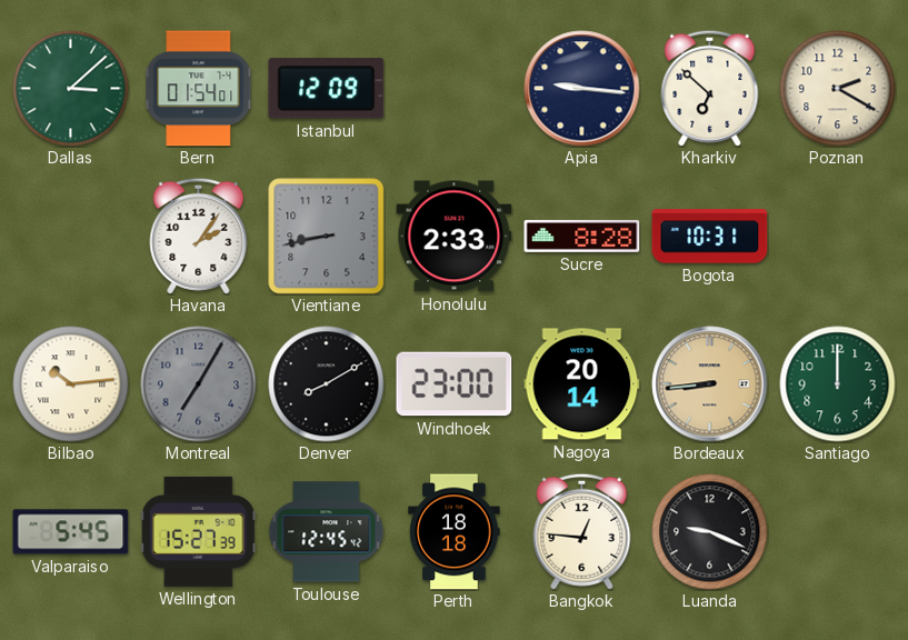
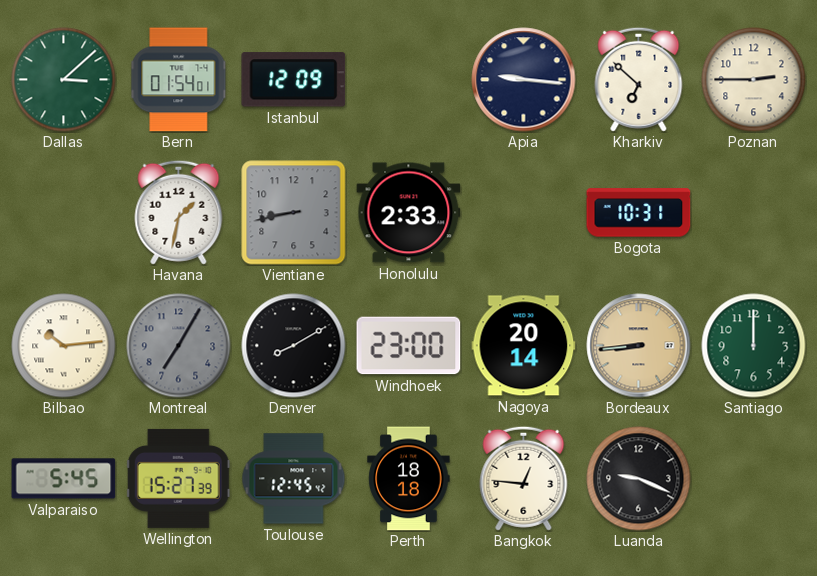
Poznan: 2:20 -> 2:45
Havana: 2:06 -> 1:32
Sucre: 8:28 -> none
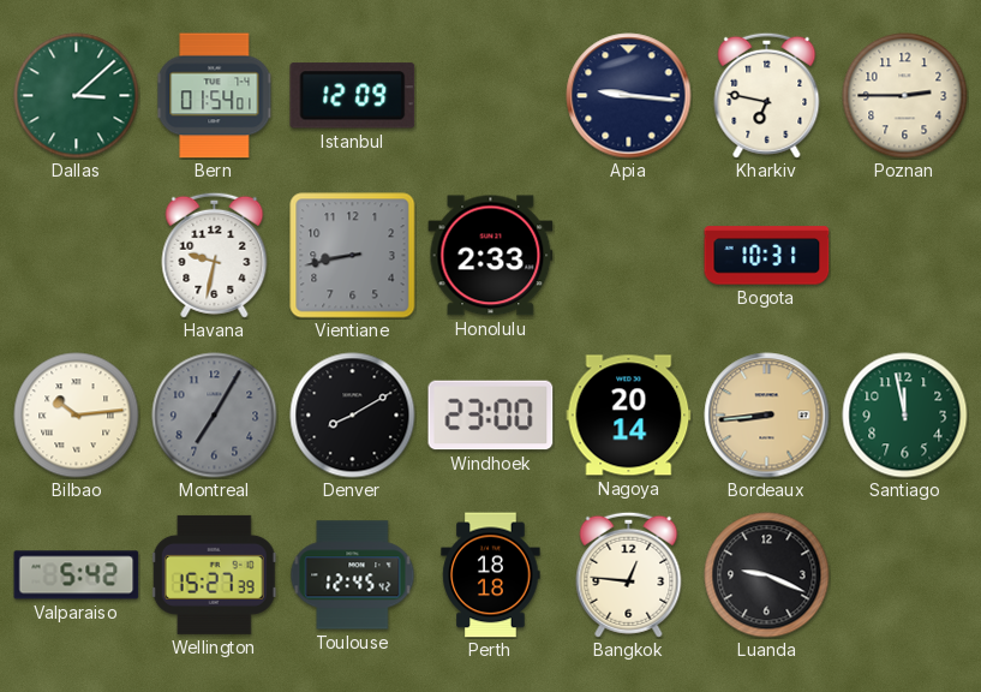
Kharkiv: 6:52 -> 6:47
Havana: 1:32 -> 9:32
Santiago: 12:00 -> 11:58
Valparaiso: 5:45 -> 5:42
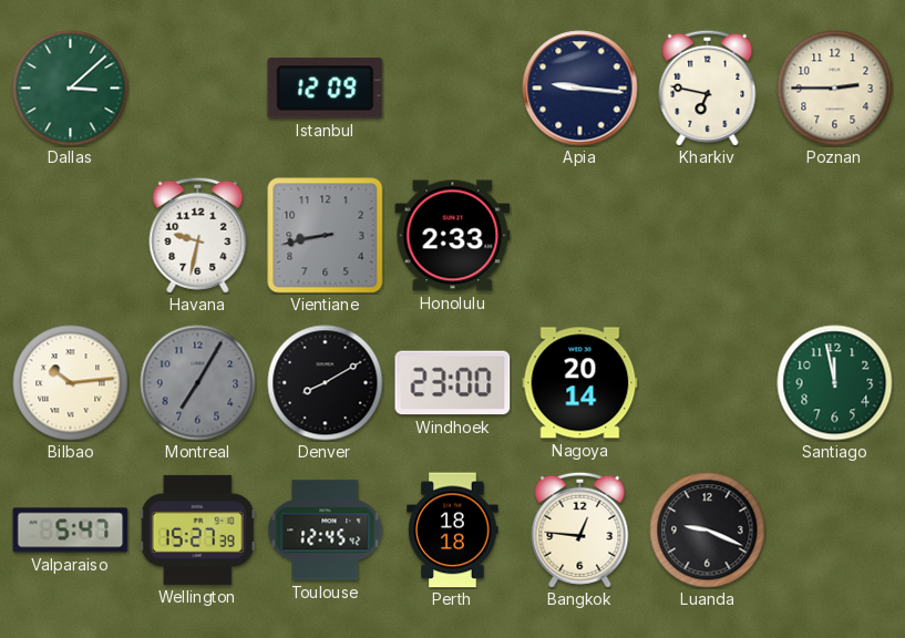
Bern: 01:54 -> none
Bogota: 10:31 -> none
Bordeaux: 8:44 -> none
Valparaiso: 5:42 -> 5:47
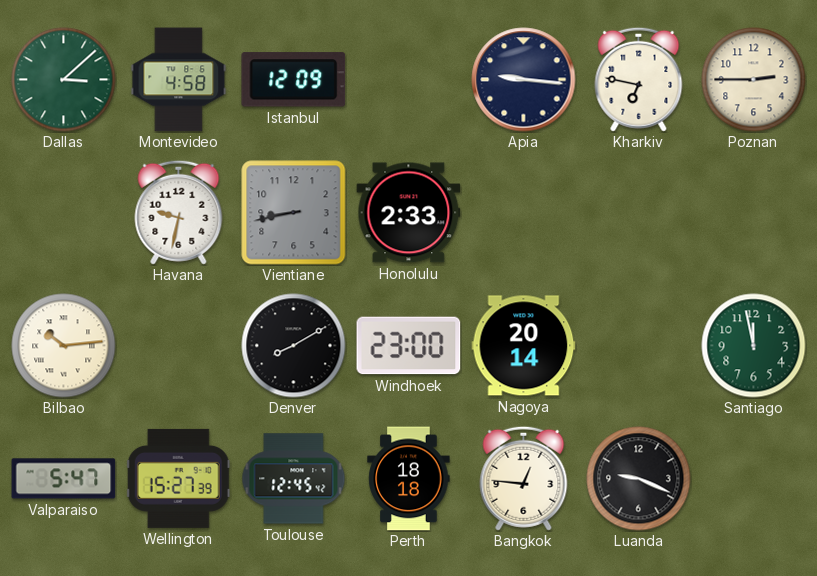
Montevideo: none -> 4:58
Montreal: 7:05 -> none
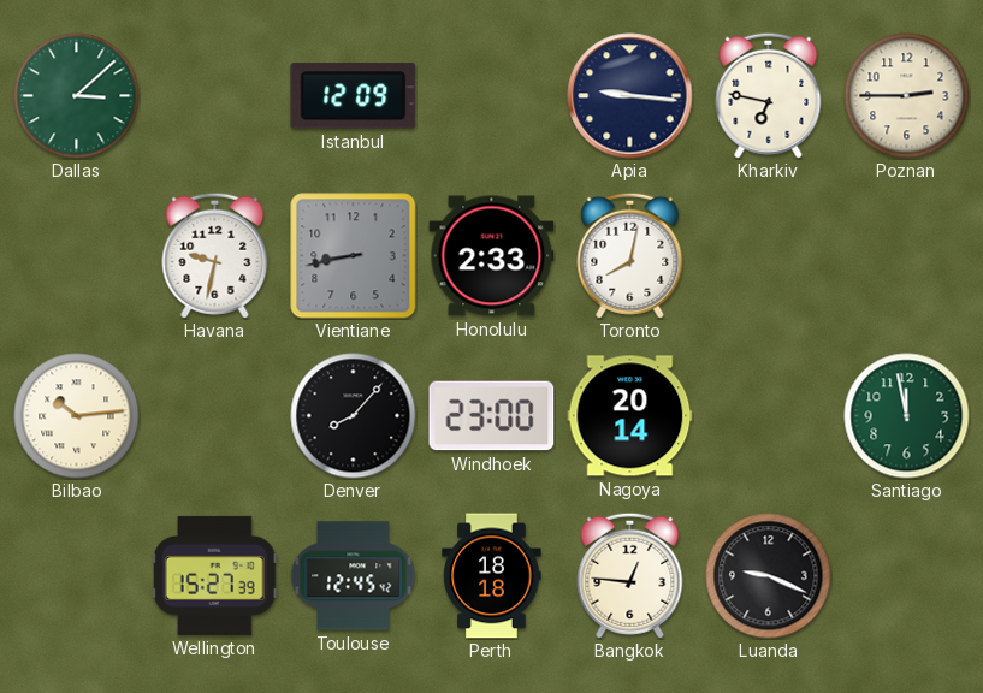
Montevideo: 4:58 -> none
Toronto: none -> 8:02
Denver: 8:10 -> 8:07
Valparaiso: 5:47 -> none
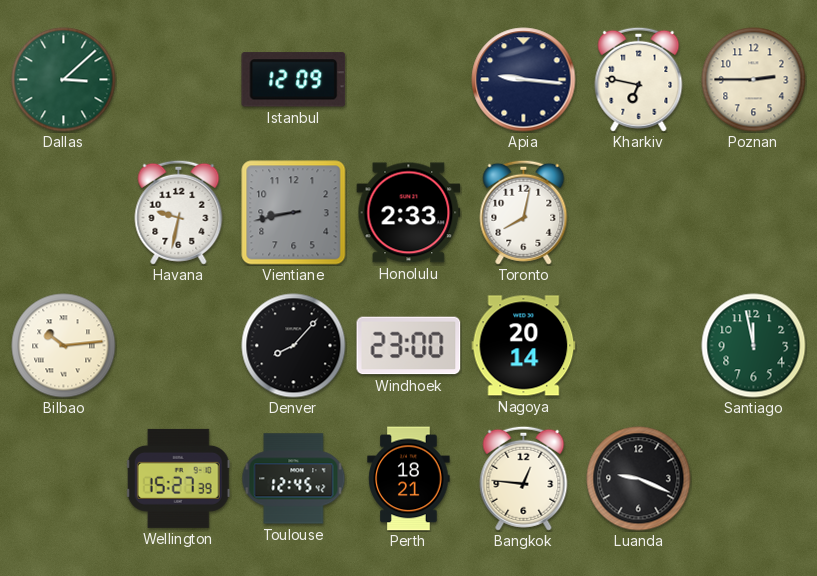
Perth: 18:18 -> 18:21
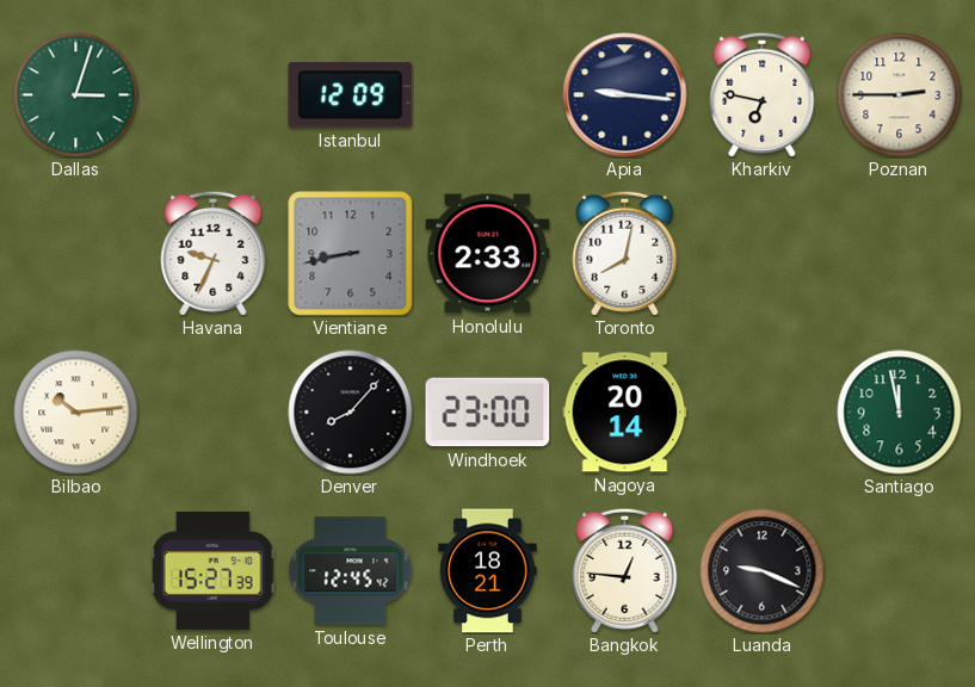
Dallas: 3:08 -> 3:03
Havana: 9:32 -> 9:34
